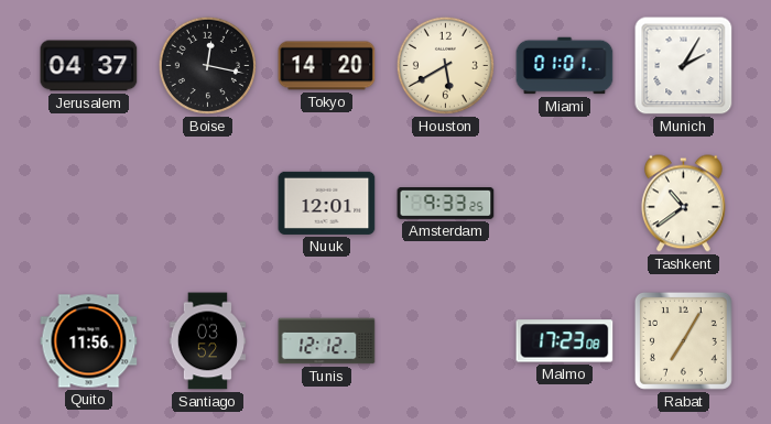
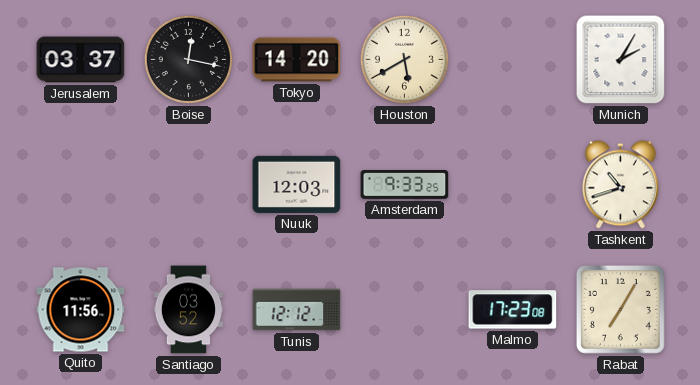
Jerusalem: 04:37 -> 03:37
Miami: 01:01 -> none
Nuuk: 12:01 -> 12:03
Tashkent: 10:39 -> 10:42
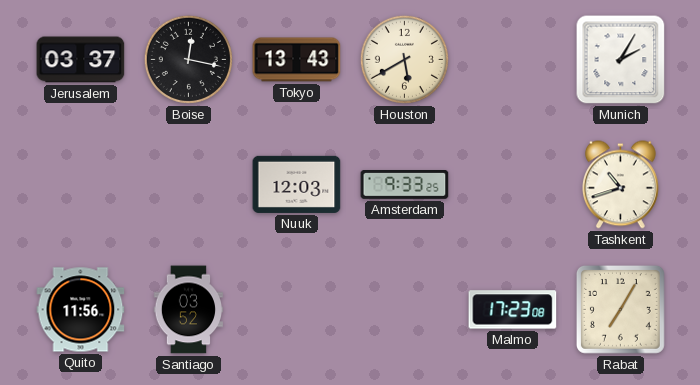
Tokyo: 14:20 -> 13:43
Tunis: 12:12 -> none
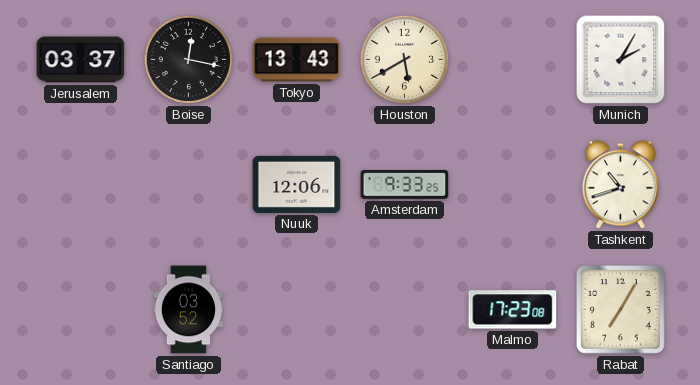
Nuuk: 12:03 -> 12:06
Quito: 11:56 -> none
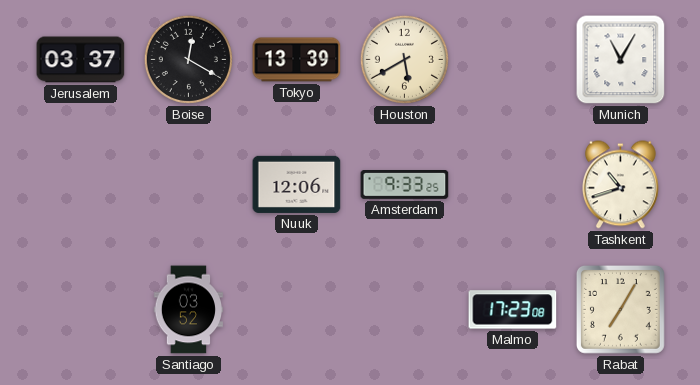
Boise: 12:17 -> 12:20
Tokyo: 13:43 -> 13:39
Munich: 2:05 -> 11:05
